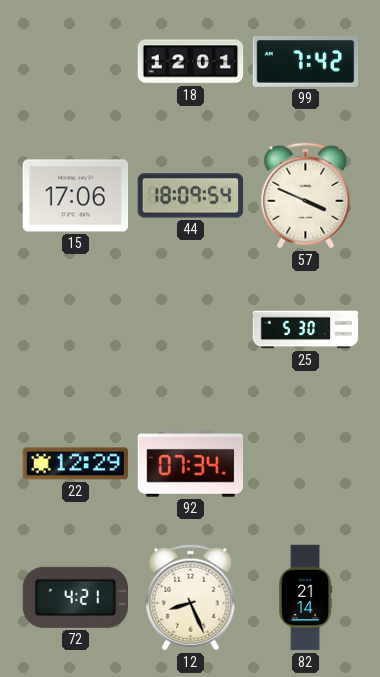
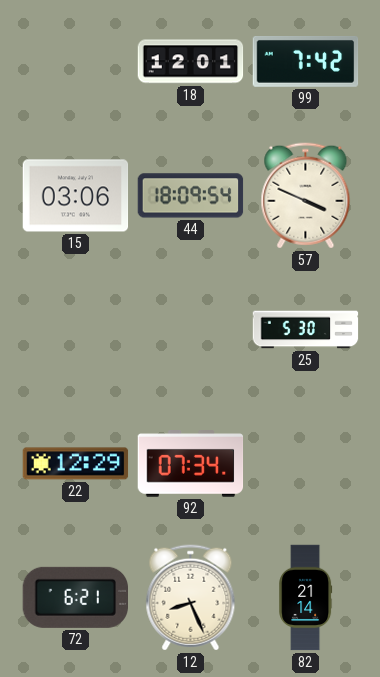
15: 17:06 -> 03:06
72: 4:21 -> 6:21
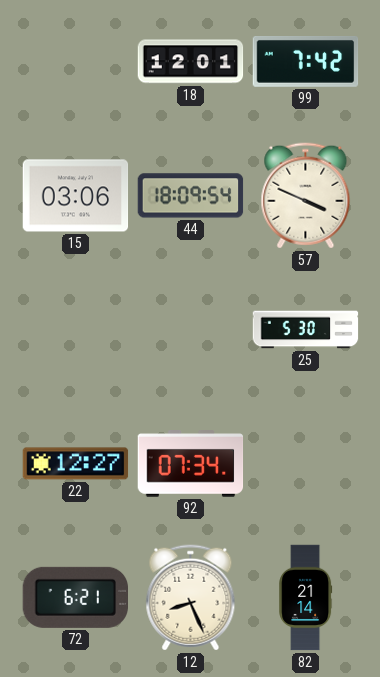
22: 12:29 -> 12:27
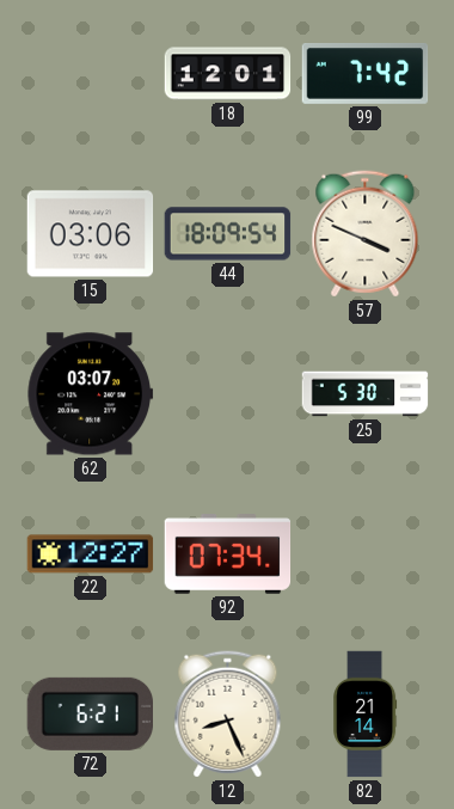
62: none -> 03:07
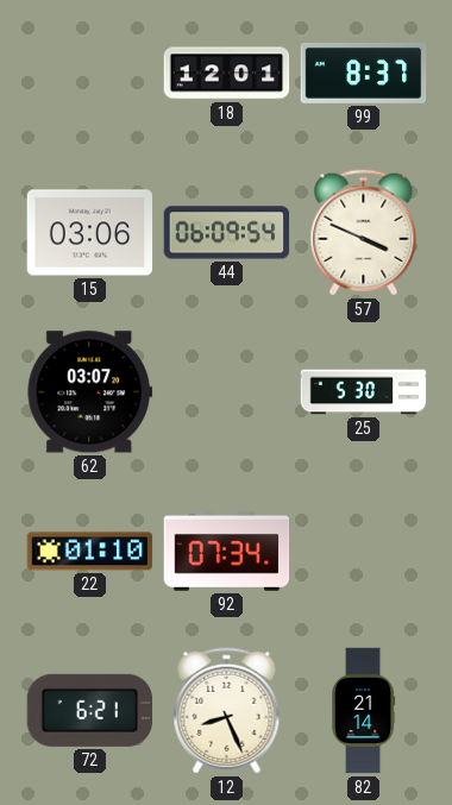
99: 7:42 -> 8:37
44: 18:09 -> 06:09
22: 12:27 -> 01:10
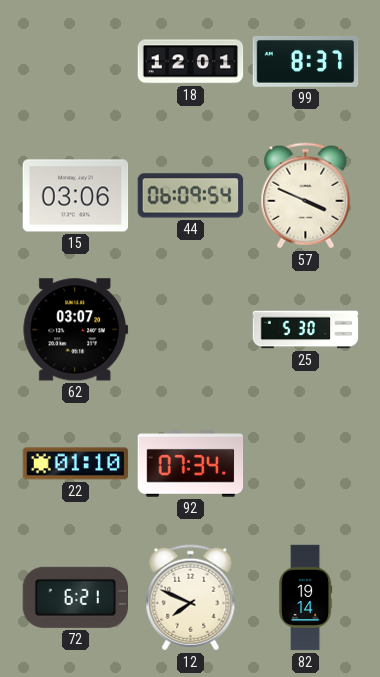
12: 8:26 -> 7:49
82: 21:14 -> 19:14
